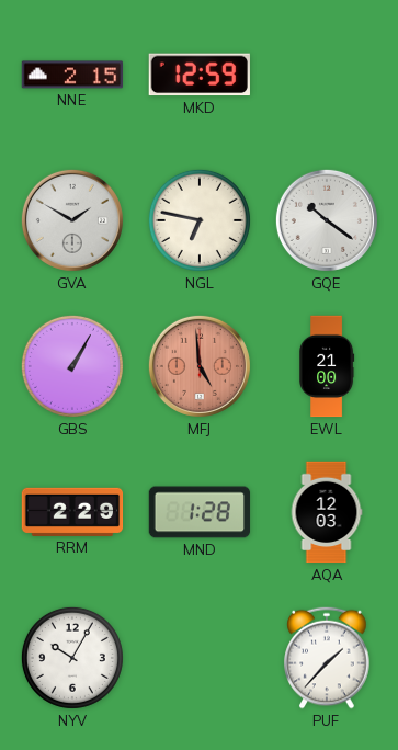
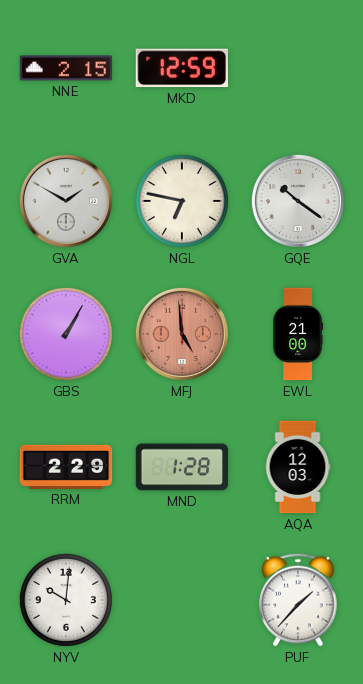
NYV: 10:05 -> 10:01
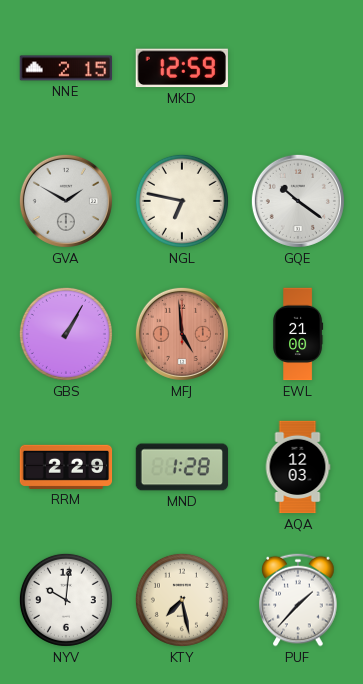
KTY: none -> 7:28
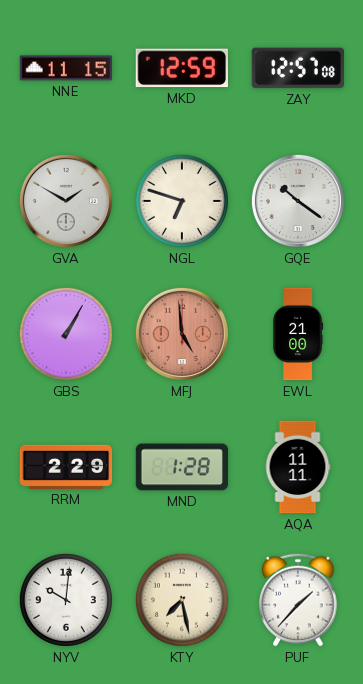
NNE: 2:15 -> 11:15
ZAY: none -> 12:57
NGL: 6:47 -> 6:48
AQA: 12:03 -> 11:11
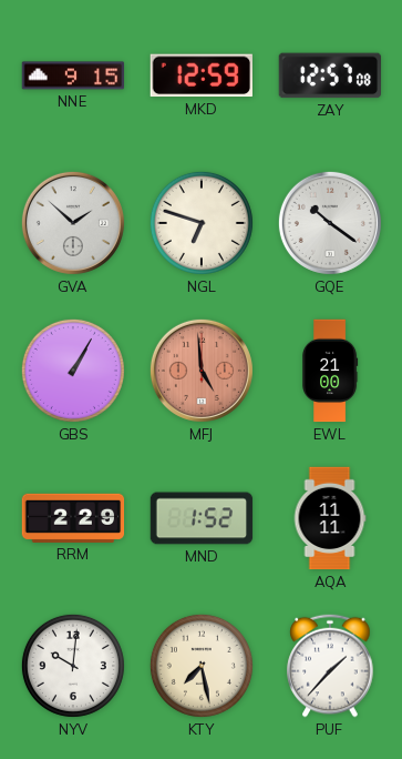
NNE: 11:15 -> 9:15
GVA: 1:50 -> 1:52
MND: 1:28 -> 1:52
